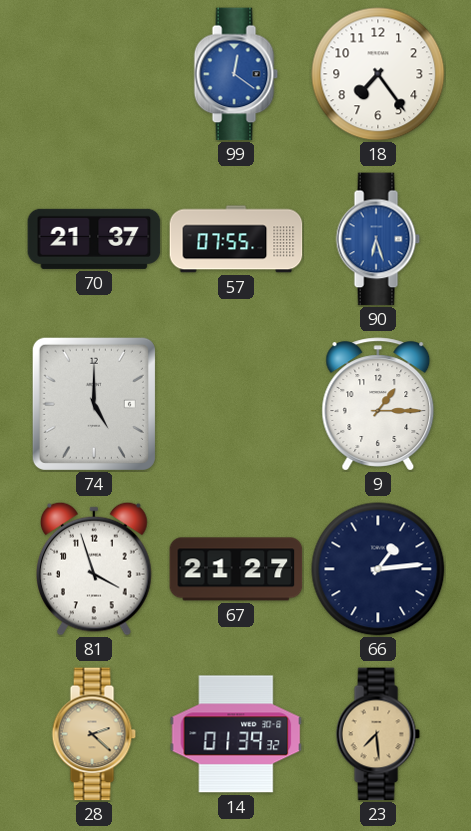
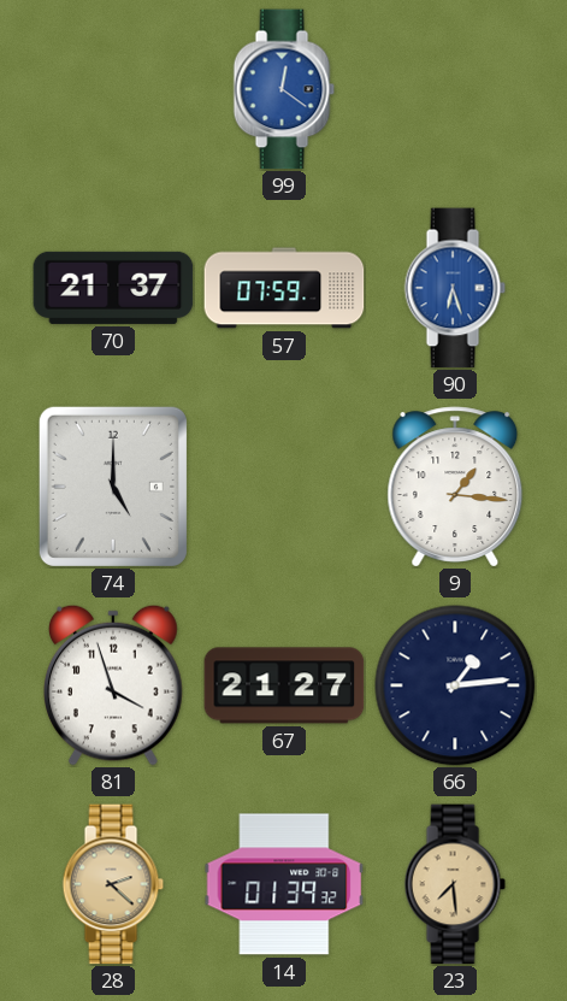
18: 7:24 -> none
57: 07:55 -> 07:59
9: 1:15 -> 1:16
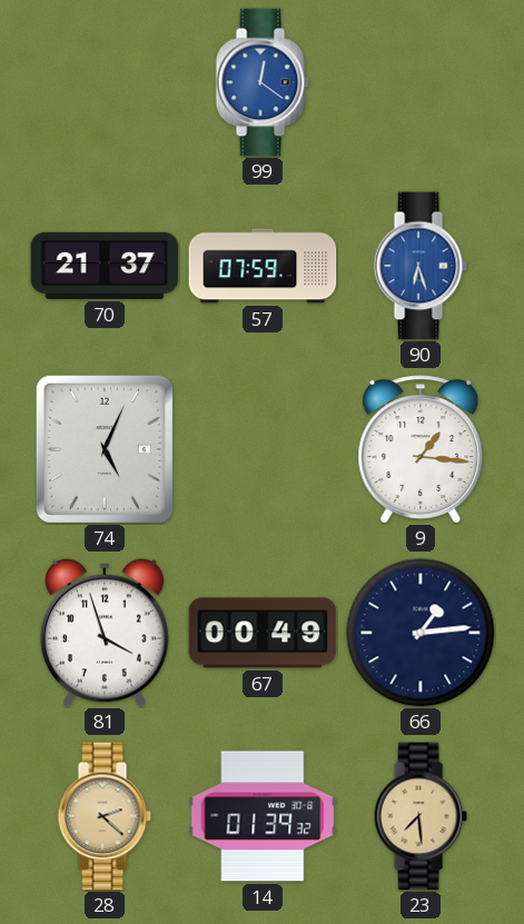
74: 5:00 -> 5:04
67: 21:27 -> 00:49
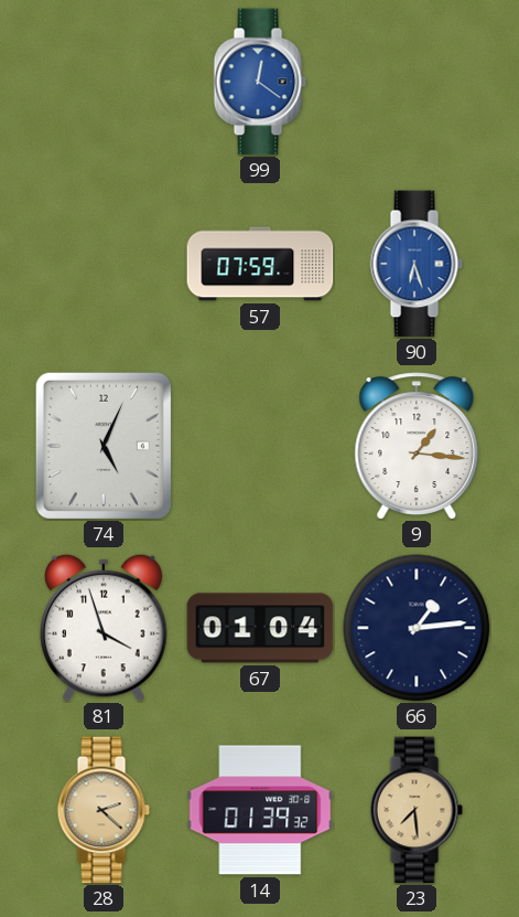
70: 21:37 -> none
67: 00:49 -> 01:04
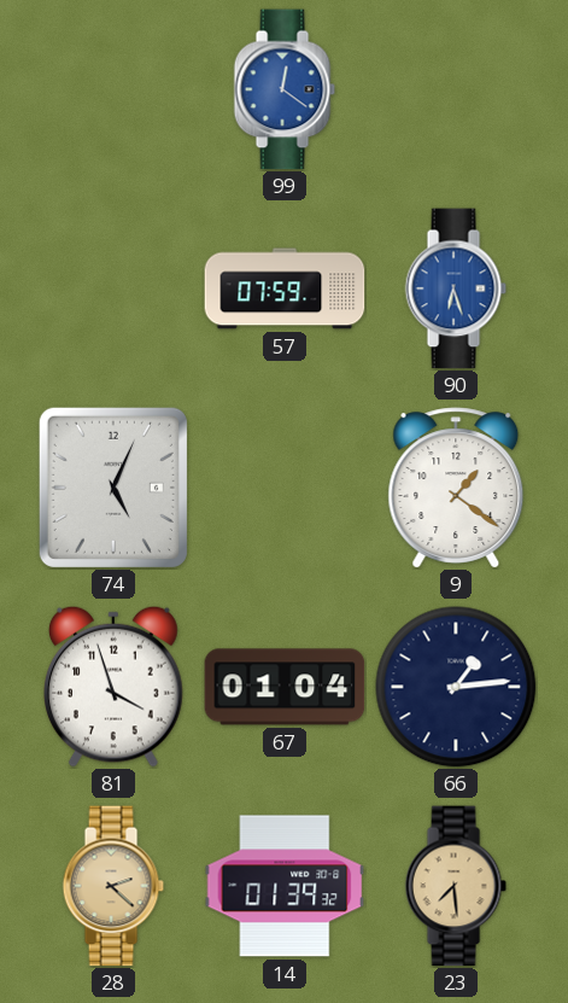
9: 1:16 -> 1:21
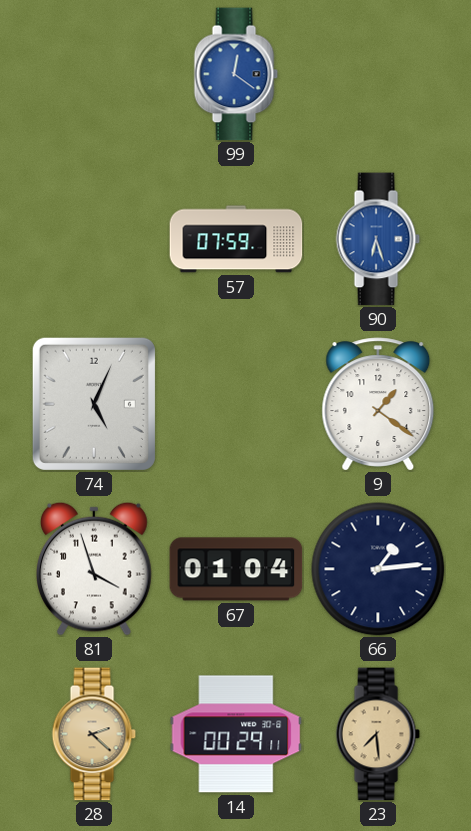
14: 01:39 -> 00:29
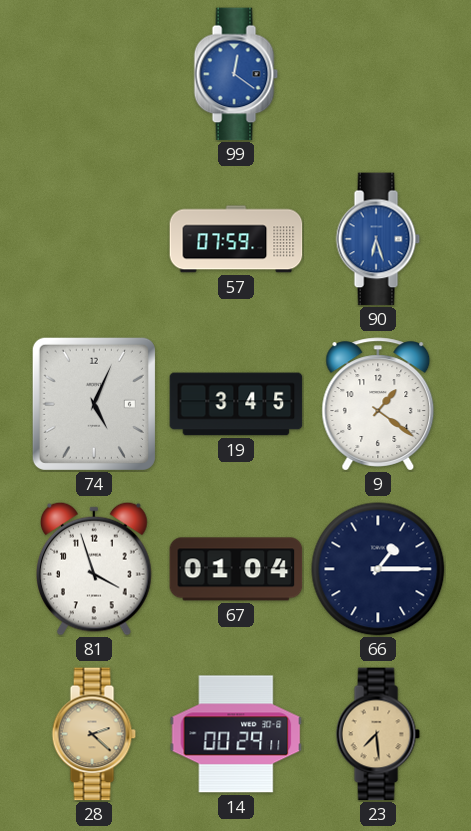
19: none -> 3:45
66: 1:14 -> 1:15
